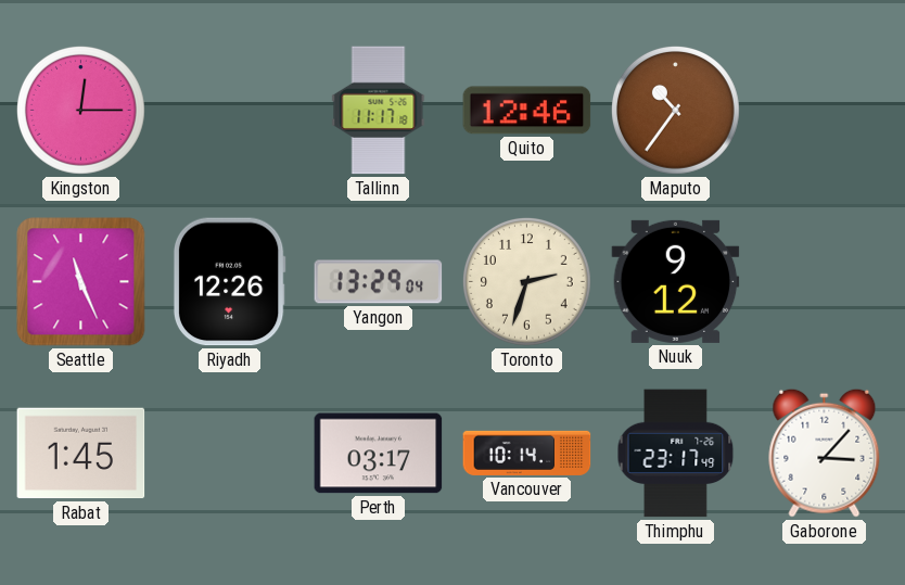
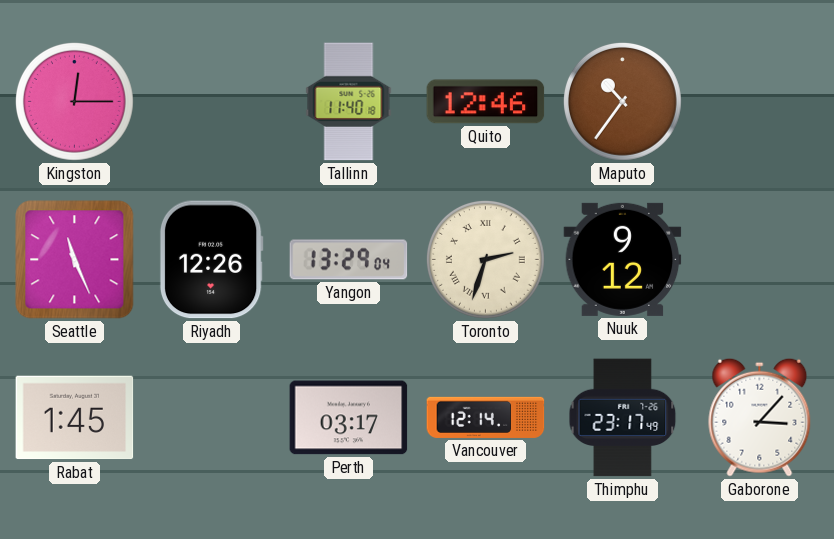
Tallinn: 11:17 -> 11:40
Toronto numerals: Arabic -> Roman
Vancouver: 10:14 -> 12:14
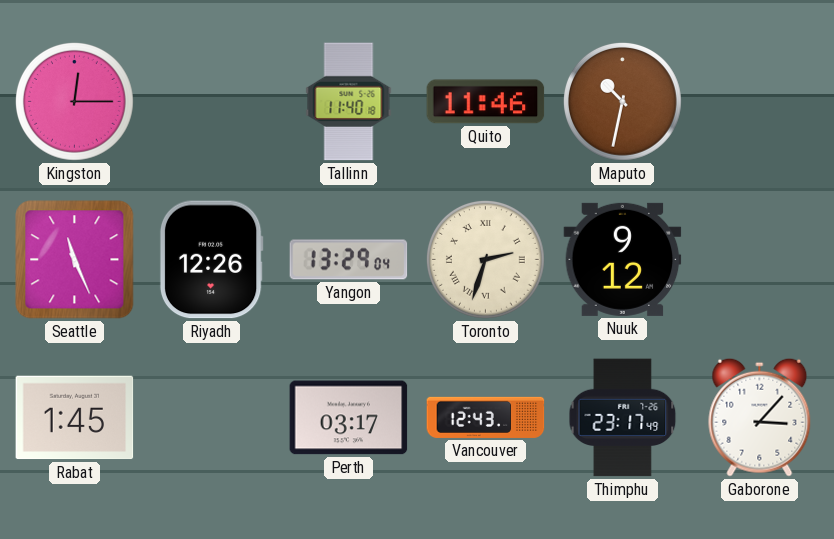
Quito: 12:46 -> 11:46
Maputo: 10:36 -> 10:32
Vancouver: 12:14 -> 12:43
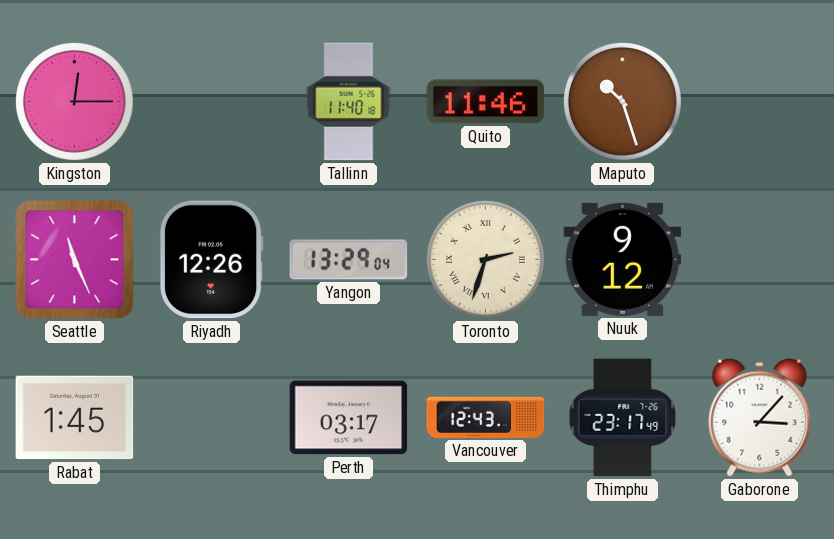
Maputo: 10:32 -> 10:27
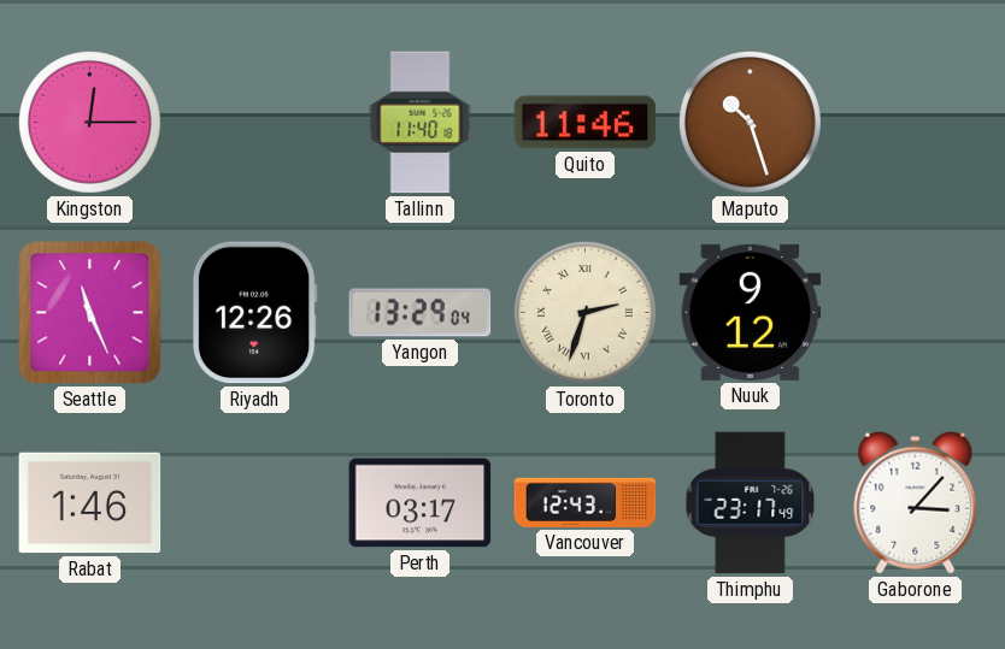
Rabat: 1:45 -> 1:46
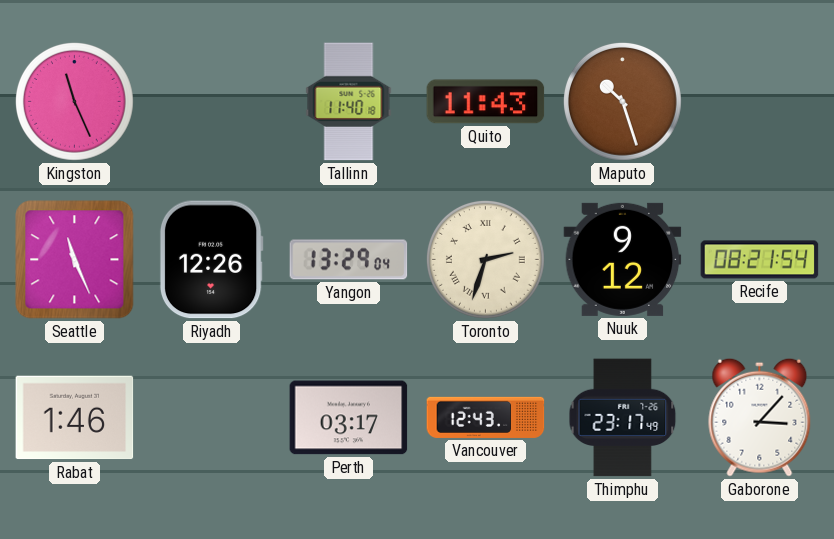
Kingston: 12:15 -> 11:26
Quito: 11:46 -> 11:43
Recife: none -> 08:21
